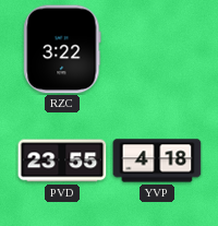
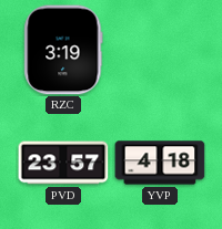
RZC: 3:22 -> 3:19
PVD: 23:55 -> 23:57
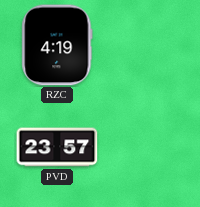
RZC: 3:19 -> 4:19
YVP: 4:18 -> none
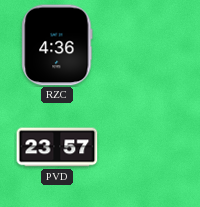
RZC: 4:19 -> 4:36
